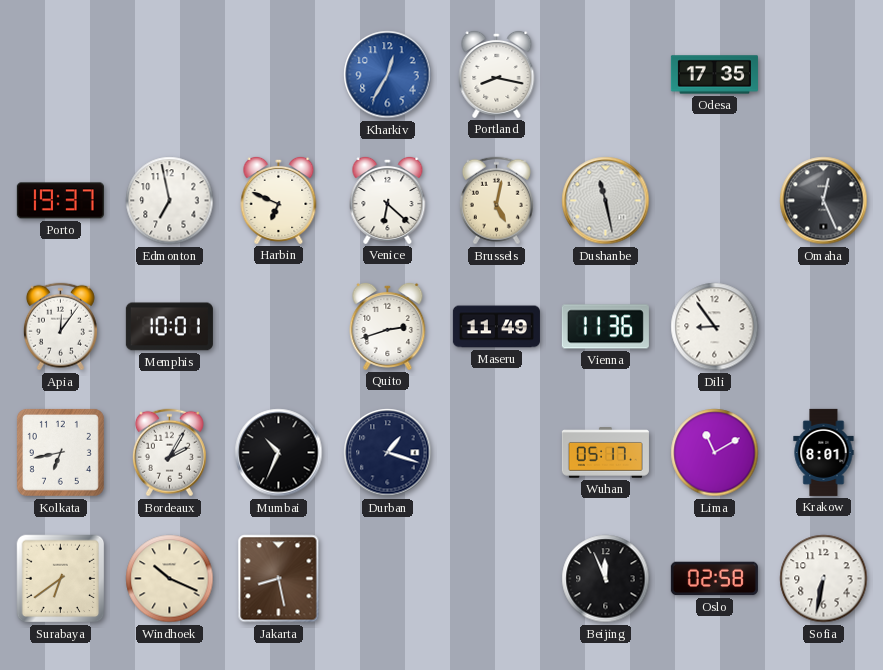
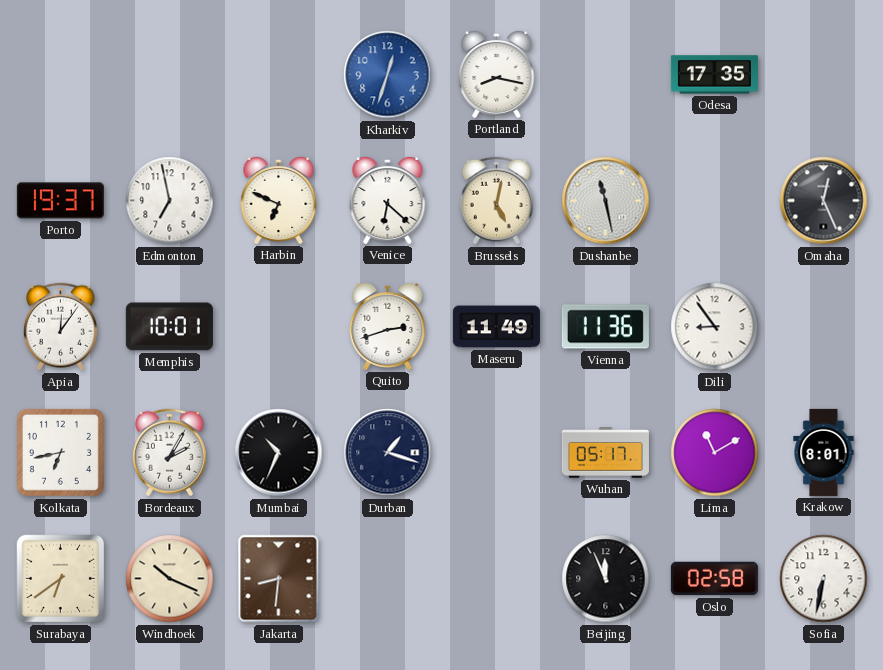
Kharkiv: 12:35 -> 12:33
Jakarta: 8:28 -> 8:31
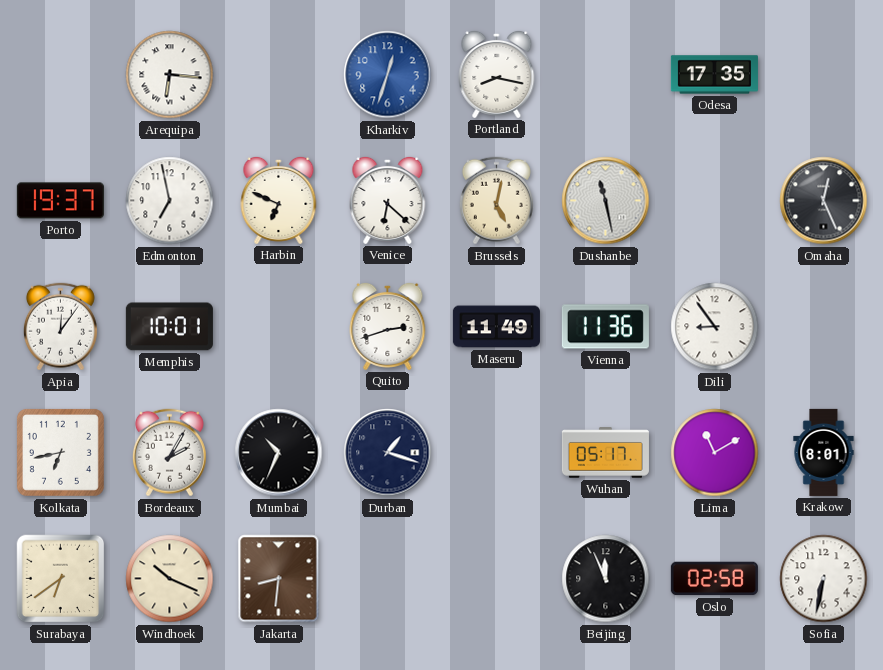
Arequipa: none -> 6:16
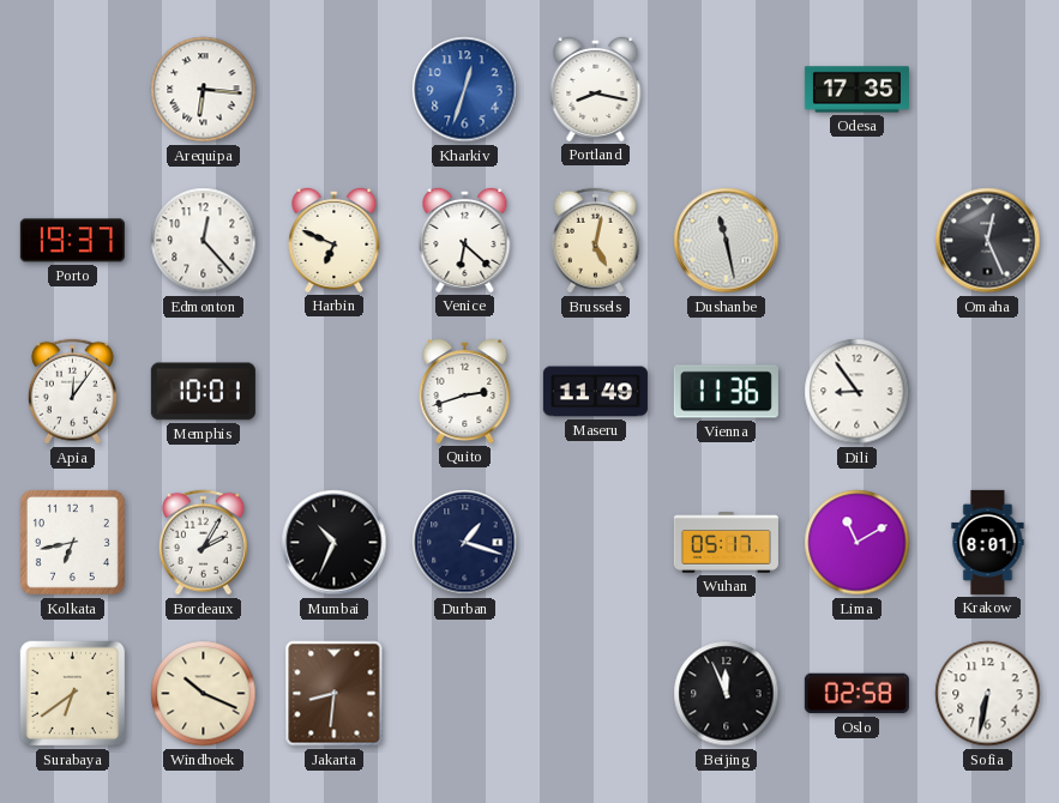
Edmonton: 6:58 -> 12:23
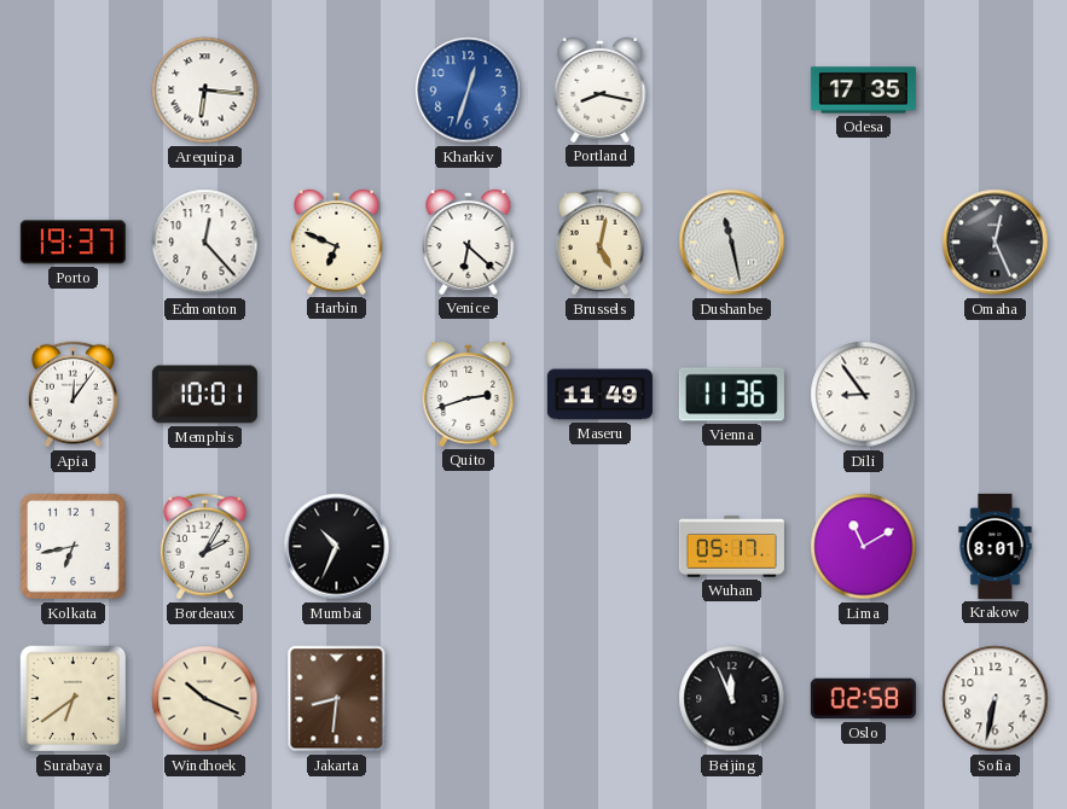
Durban: 1:18 -> none
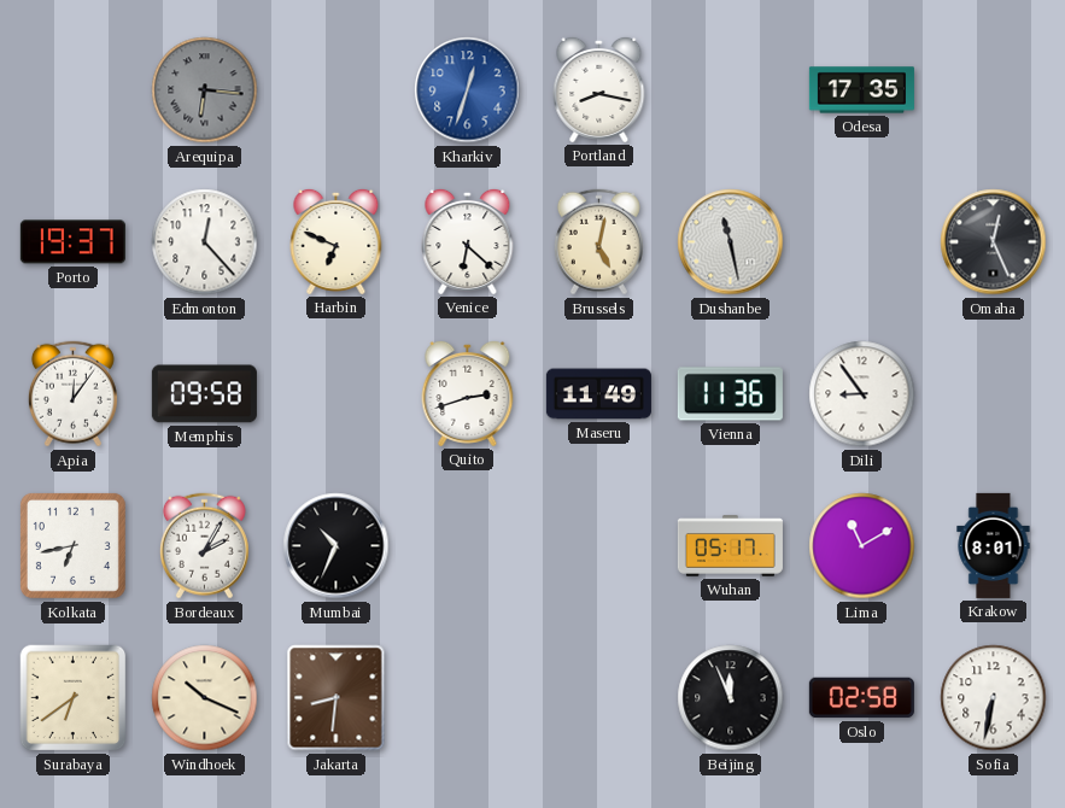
Arequipa dial: white -> grey
Memphis: 10:01 -> 09:58
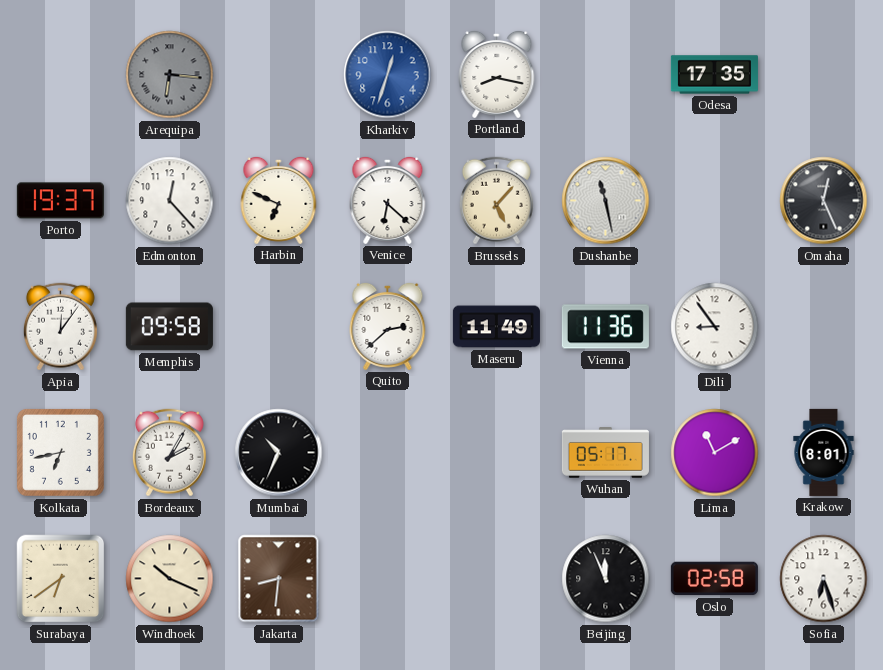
Brussels: 5:02 -> 5:07
Quito: 2:42 -> 2:38
Sofia: 6:32 -> 6:27
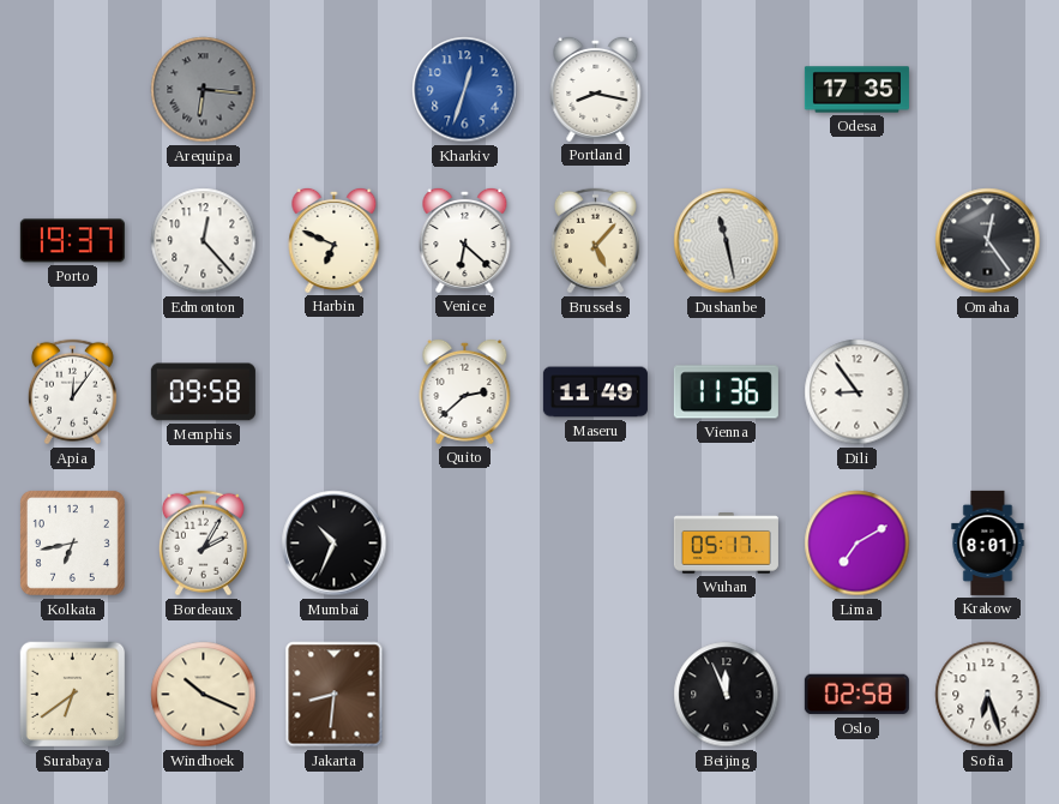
Omaha: 12:26 -> 12:24
Lima: 11:10 -> 7:10
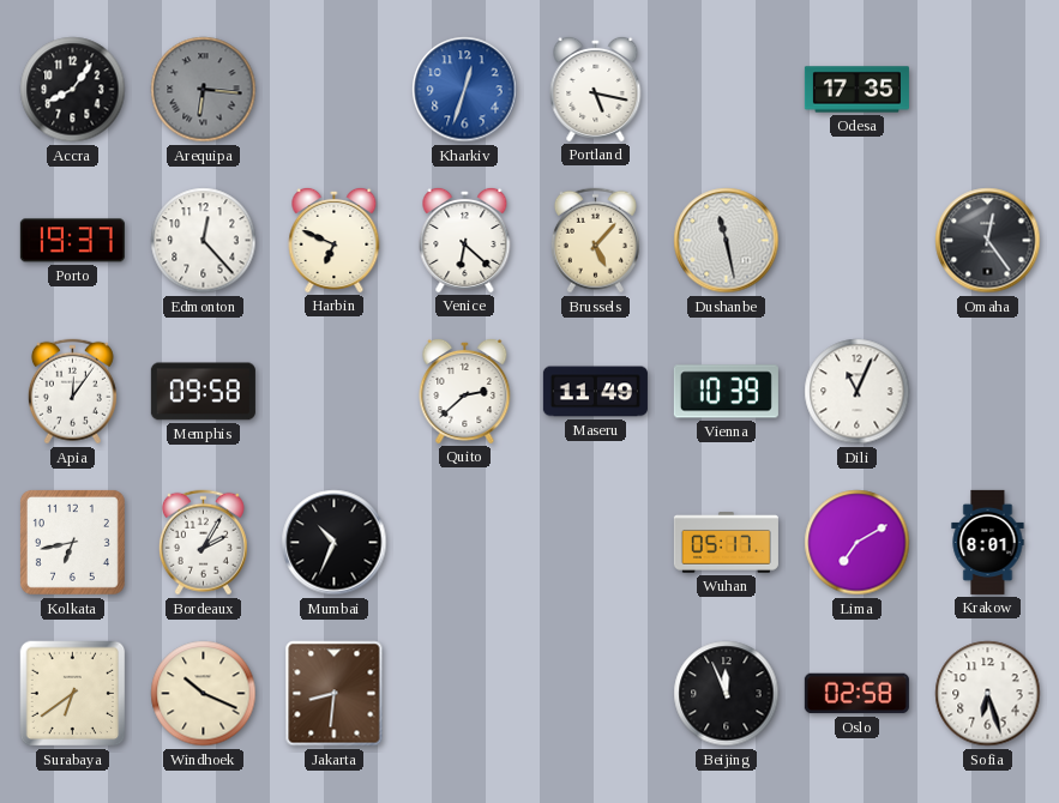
Accra: none -> 8:06
Portland: 8:17 -> 5:17
Vienna: 11:36 -> 10:39
Dili: 8:54 -> 11:04
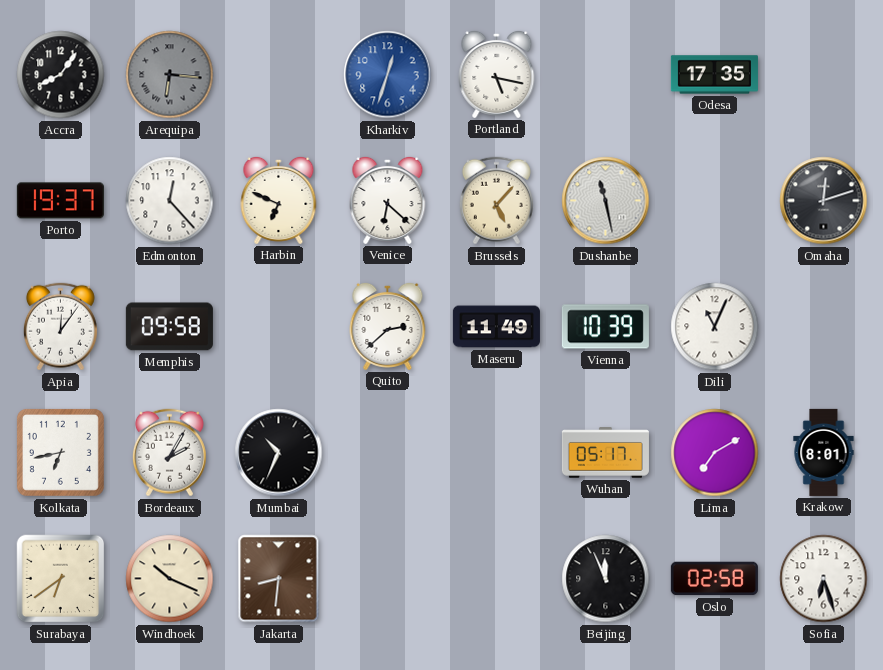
Omaha: 12:24 -> 12:12
